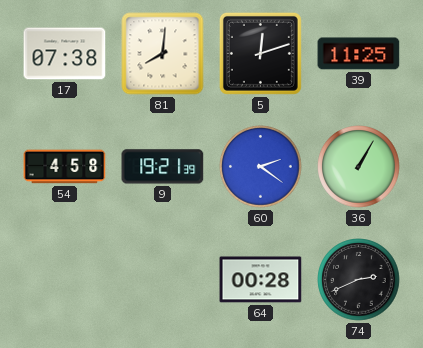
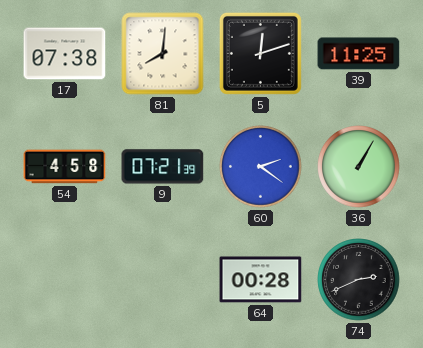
9: 19:21 -> 07:21
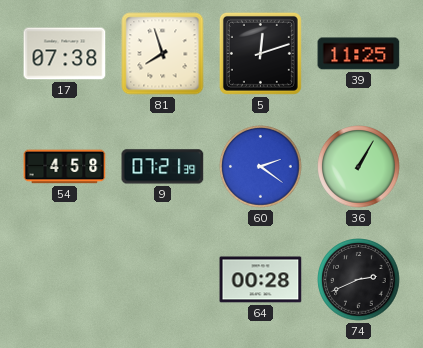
81: 8:01 -> 7:57
